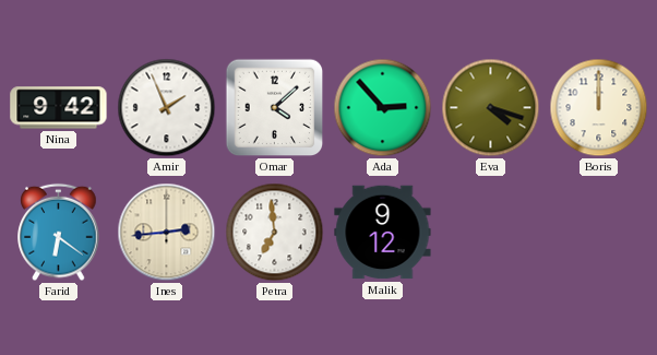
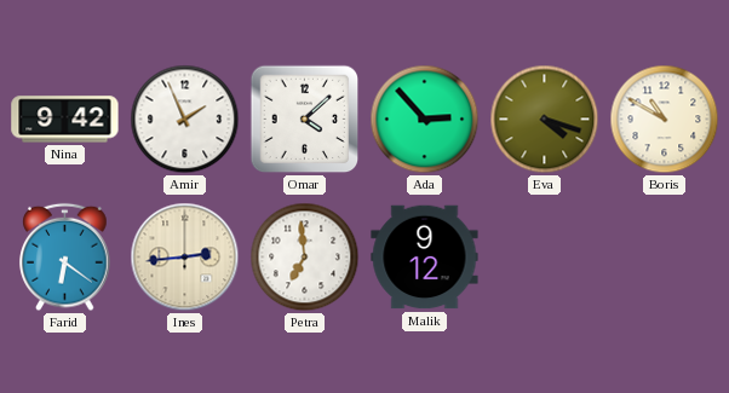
Boris: 12:00 -> 10:50
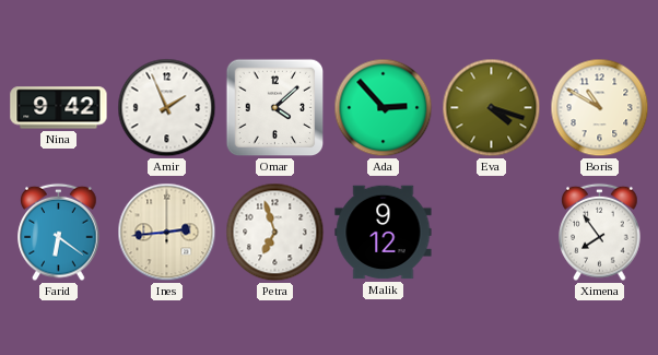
Petra: 6:59 -> 6:57
Ximena: none -> 7:54
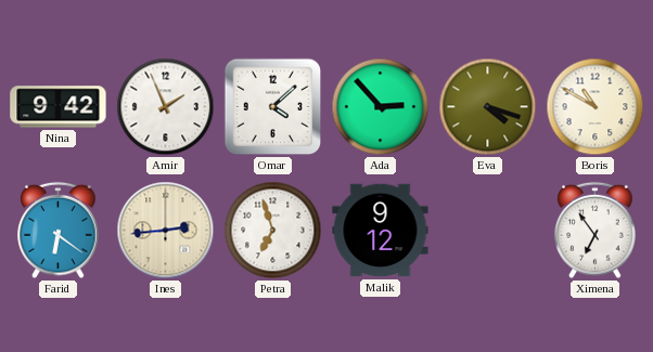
Ximena: 7:54 -> 6:54
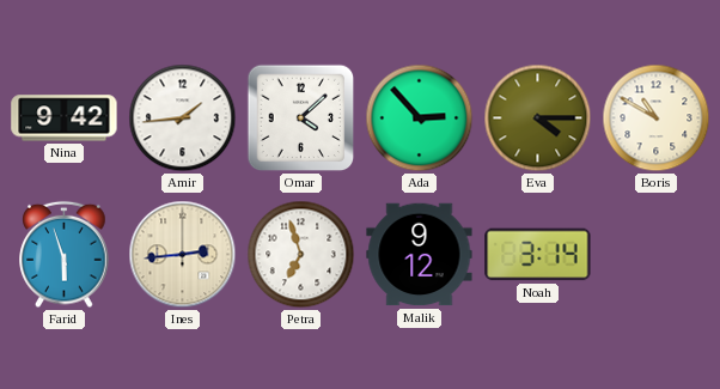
Amir: 1:56 -> 1:44
Eva: 4:18 -> 4:15
Farid: 6:21 -> 5:57
Noah: none -> 3:14
Ximena: 6:54 -> none
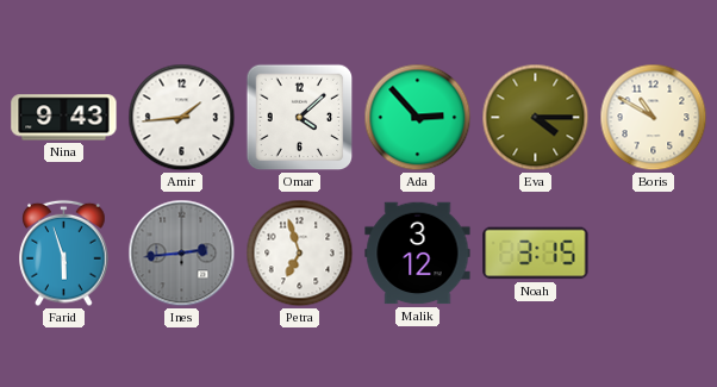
Nina: 9:42 -> 9:43
Ines dial: cream -> grey
Malik: 9:12 -> 3:12
Noah: 3:14 -> 3:15
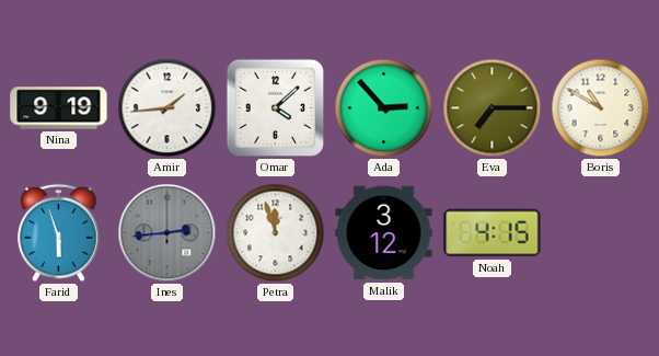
Nina: 9:43 -> 9:19
Eva: 4:15 -> 7:15
Petra: 6:57 -> 11:57
Noah: 3:15 -> 4:15
